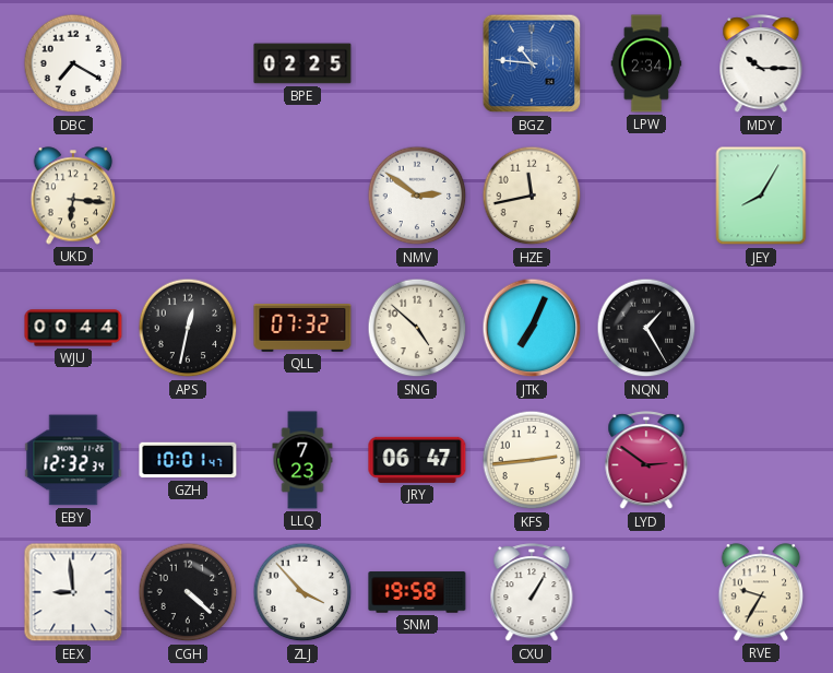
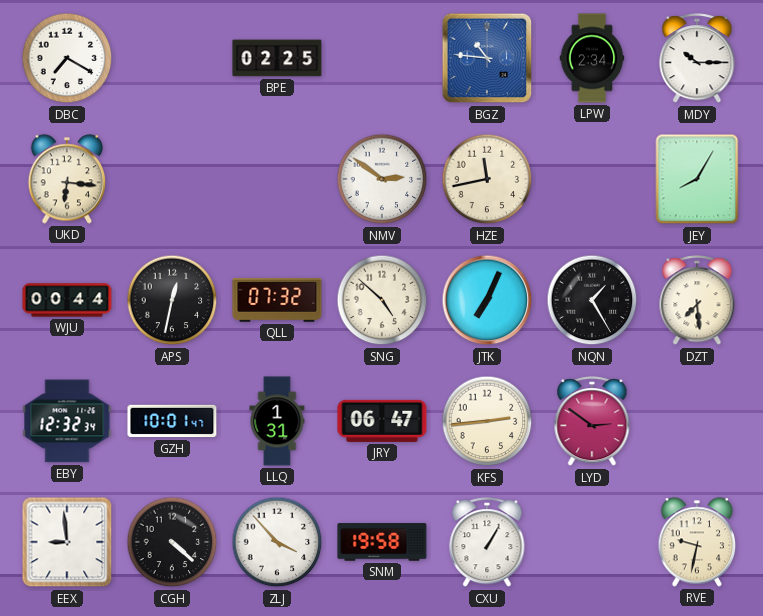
DZT: none -> 7:29
LLQ: 7:23 -> 1:31
RVE: 9:35 -> 9:32
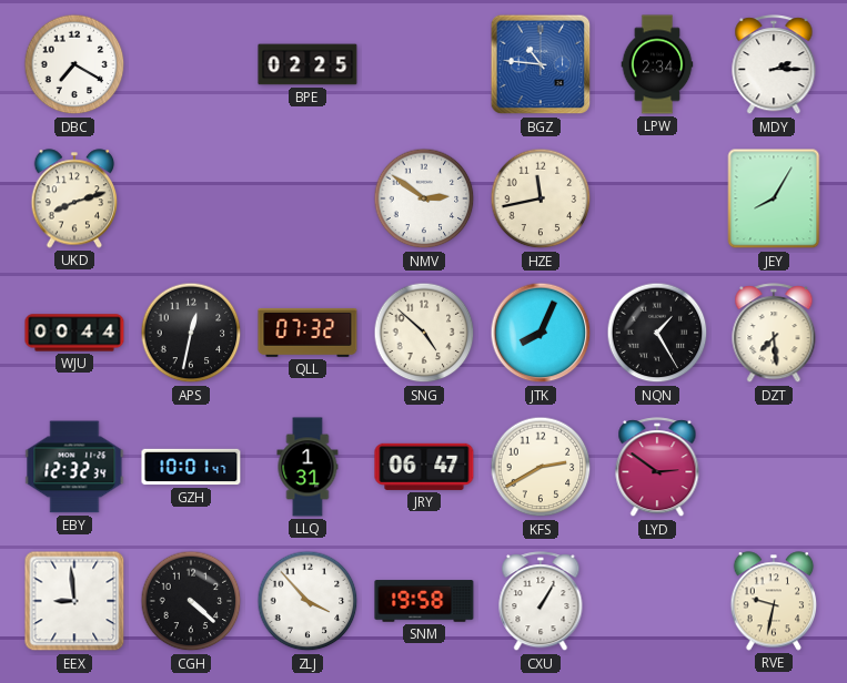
MDY: 10:15 -> 2:15
UKD: 6:16 -> 8:12
JTK: 7:04 -> 8:04
KFS: 2:44 -> 2:40
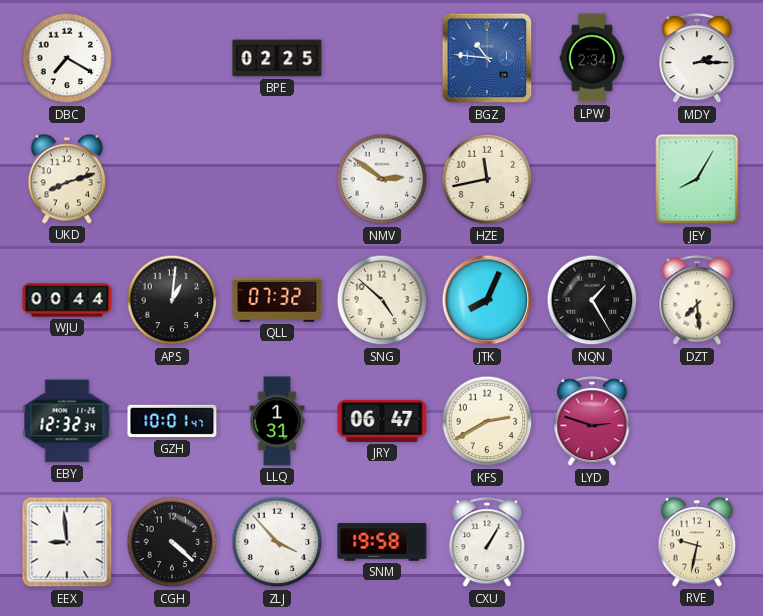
APS: 12:32 -> 1:01
LYD: 2:51 -> 2:48
